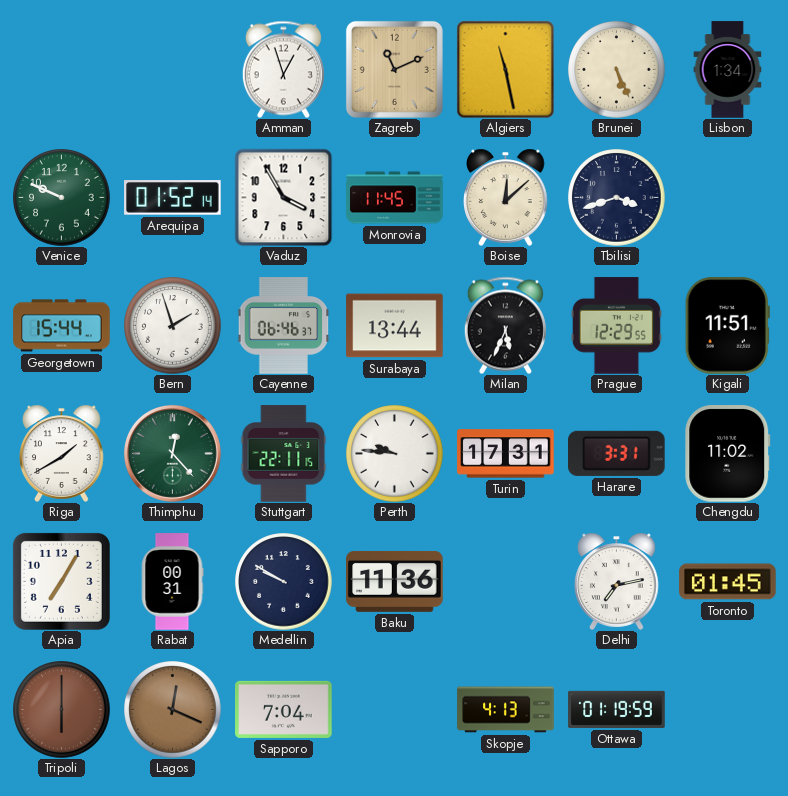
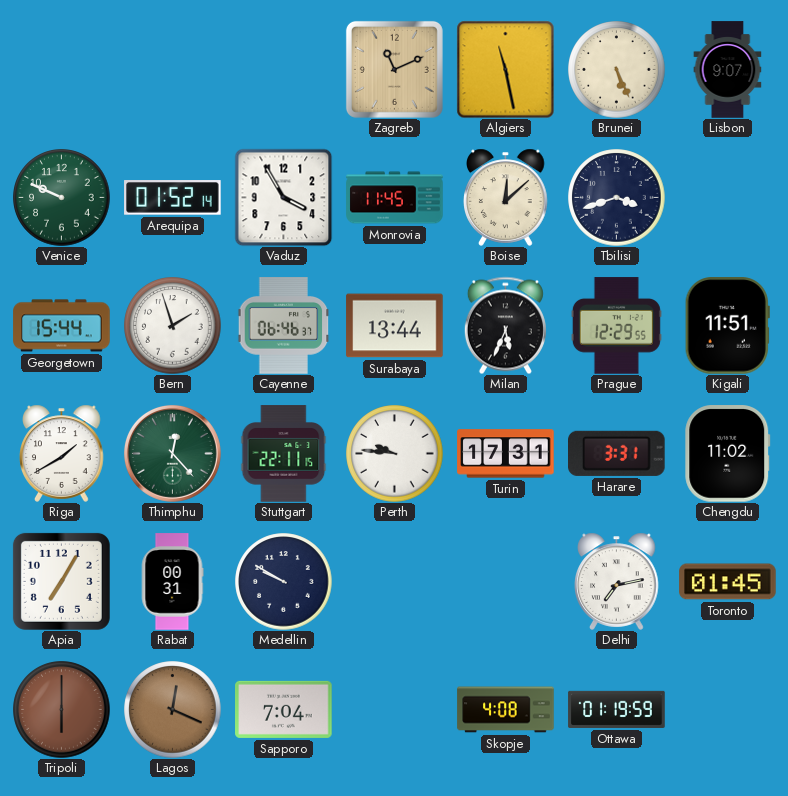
Amman: 12:57 -> none
Lisbon: 1:34 -> 9:07
Baku: 11:36 -> none
Skopje: 4:13 -> 4:08
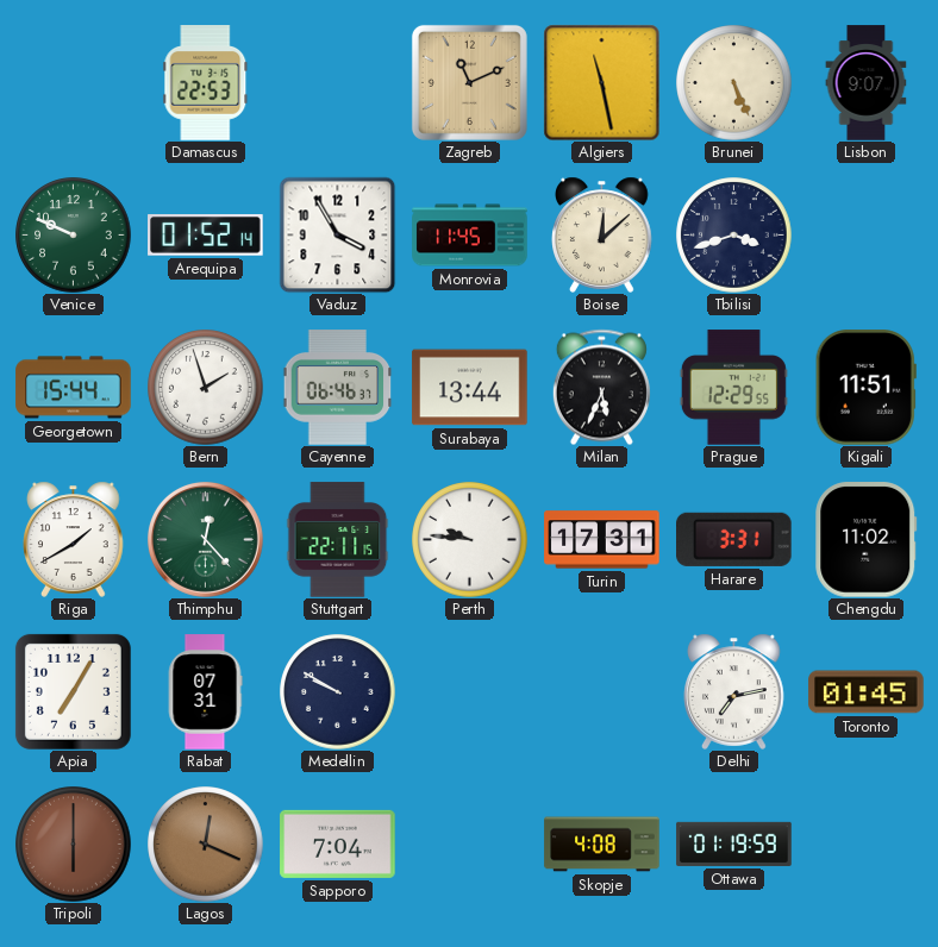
Damascus: none -> 22:53
Rabat: 00:31 -> 07:31
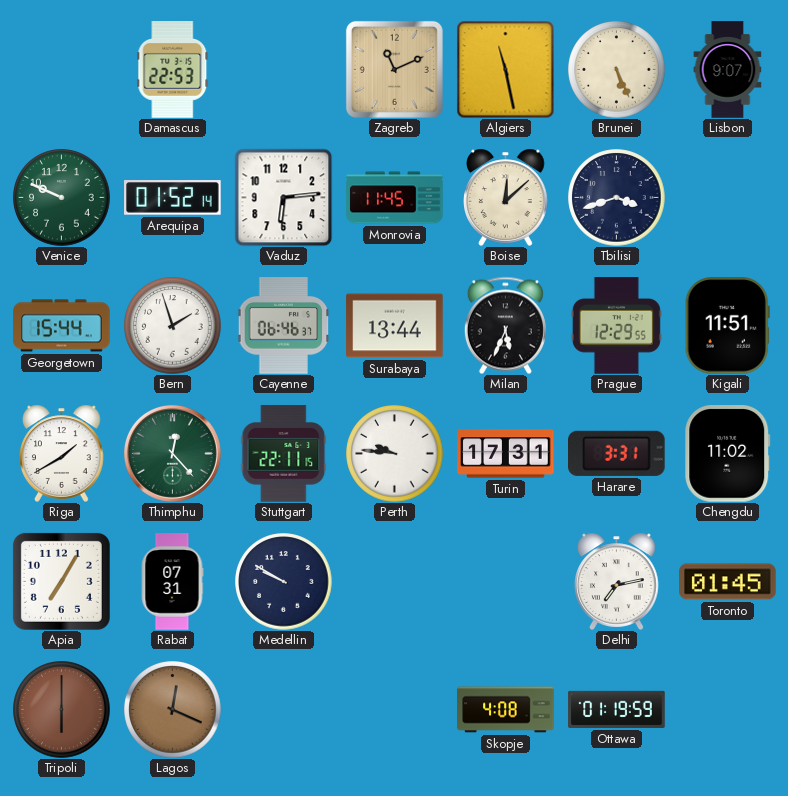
Vaduz: 3:55 -> 6:14
Sapporo: 7:04 -> none
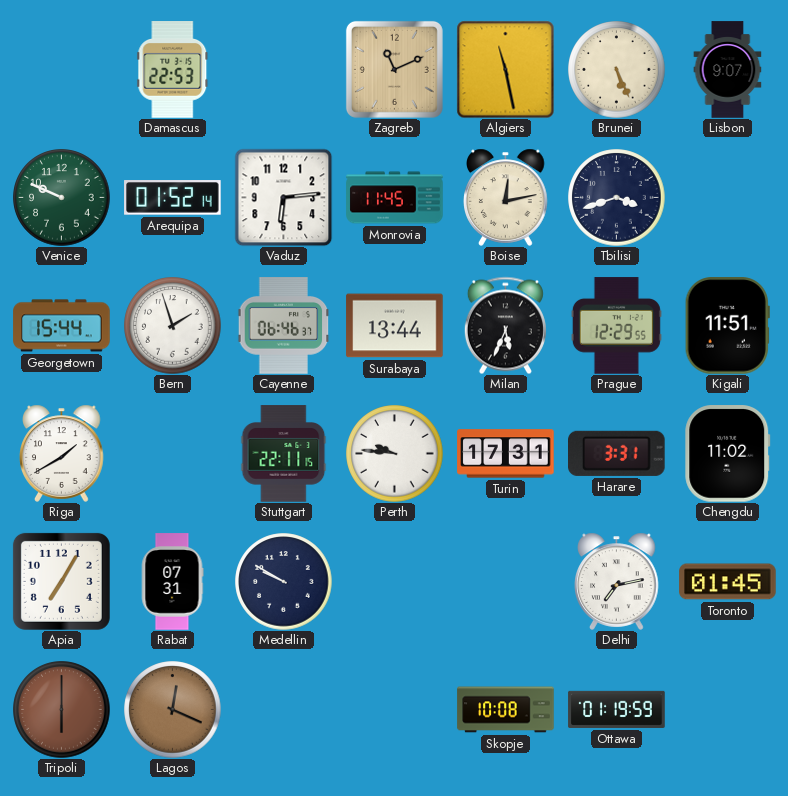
Boise: 12:08 -> 12:13
Thimphu: 12:23 -> none
Skopje: 4:08 -> 10:08
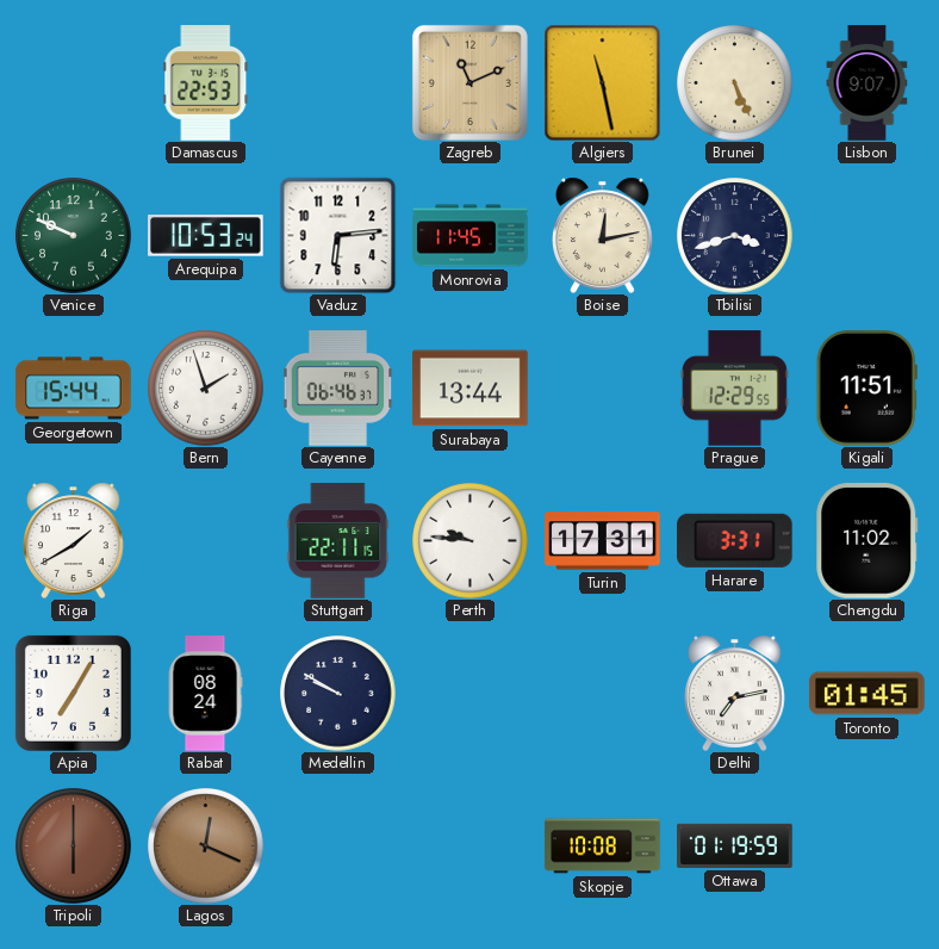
Arequipa: 01:52 -> 10:53
Milan: 5:34 -> none
Rabat: 07:31 -> 08:24
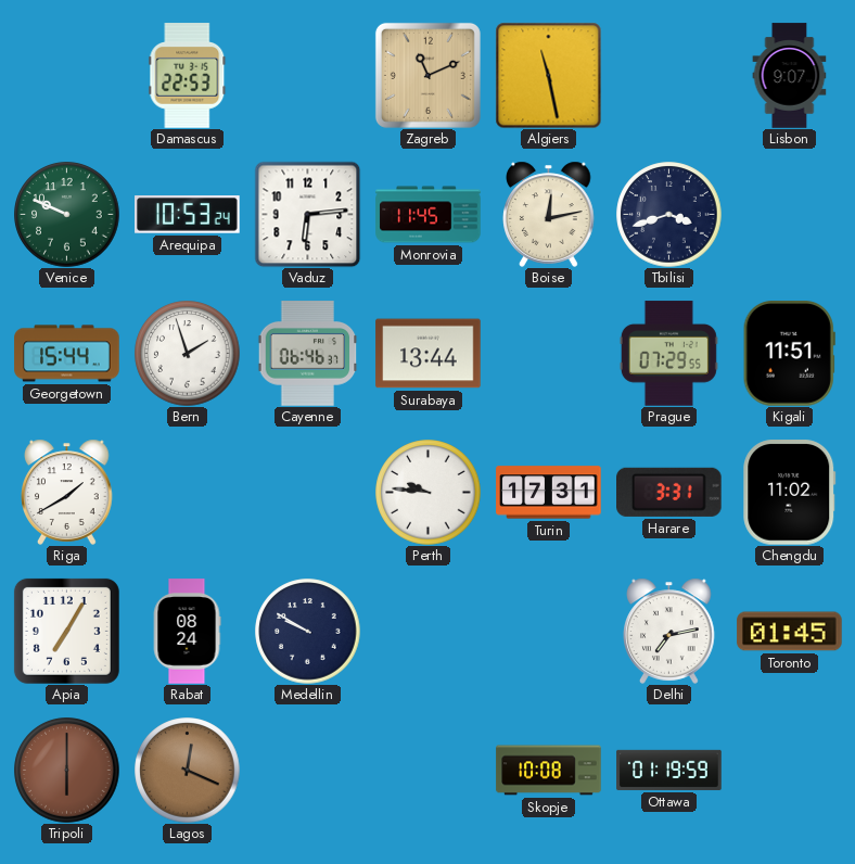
Brunei: 5:26 -> none
Prague: 12:29 -> 07:29
Stuttgart: 22:11 -> none
